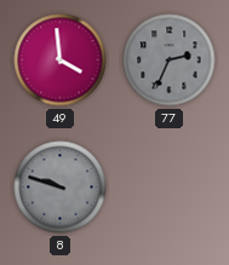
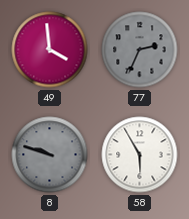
58: none -> 5:55
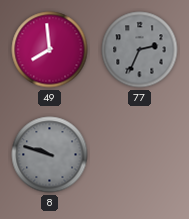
49: 3:59 -> 7:59
58: 5:55 -> none
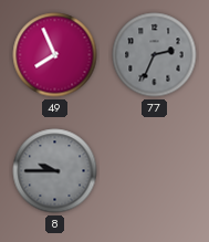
49: 7:59 -> 7:56
8: 9:48 -> 9:45
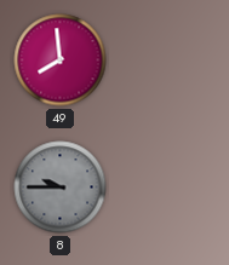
49: 7:56 -> 7:59
77: 2:34 -> none
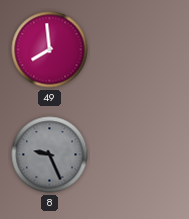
8: 9:45 -> 9:26
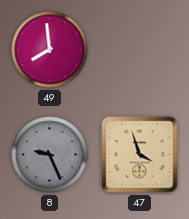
47: none -> 3:57
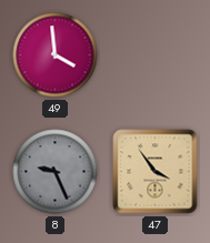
49: 7:59 -> 3:59
47: 3:57 -> 3:54
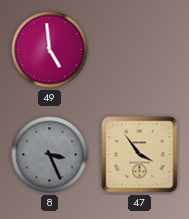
49: 3:59 -> 4:59
8: 9:26 -> 3:26
